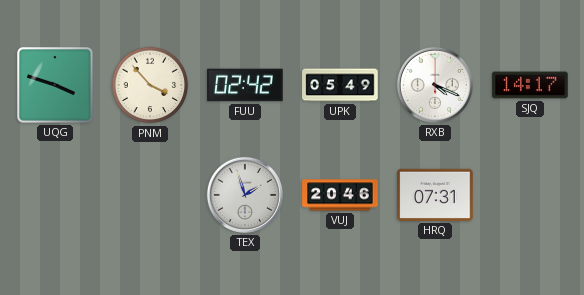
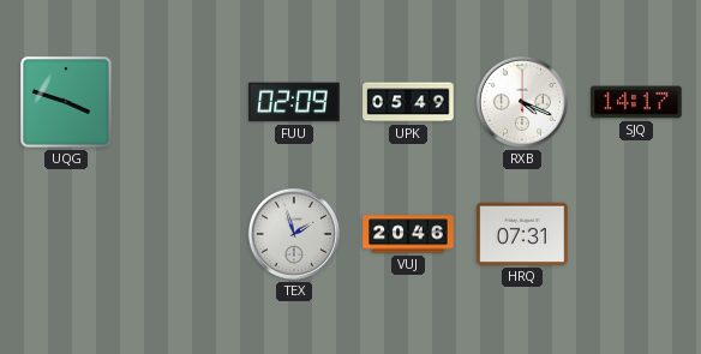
PNM: 3:53 -> none
FUU: 02:42 -> 02:09
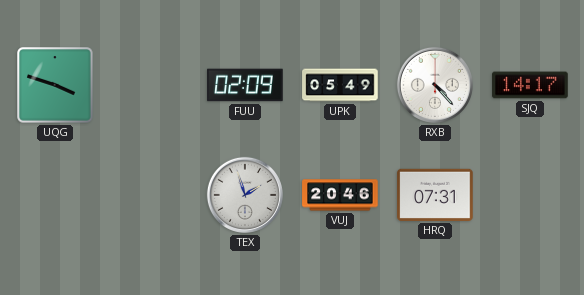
RXB: 4:19 -> 4:23
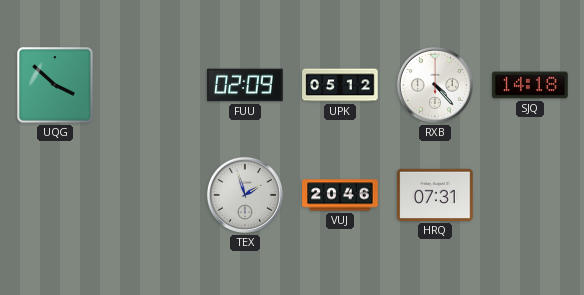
UQG: 3:48 -> 3:52
UPK: 05:49 -> 05:12
SJQ: 14:17 -> 14:18
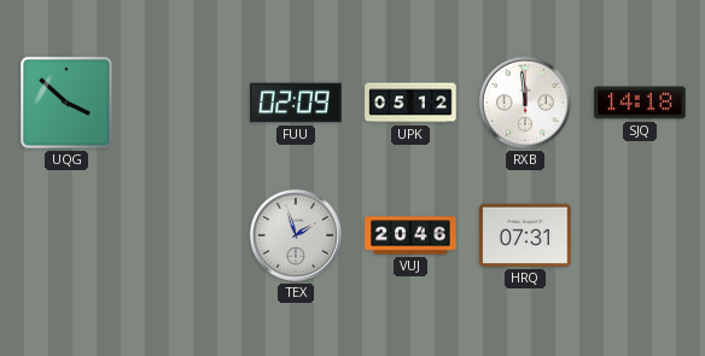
RXB: 4:23 -> 11:59
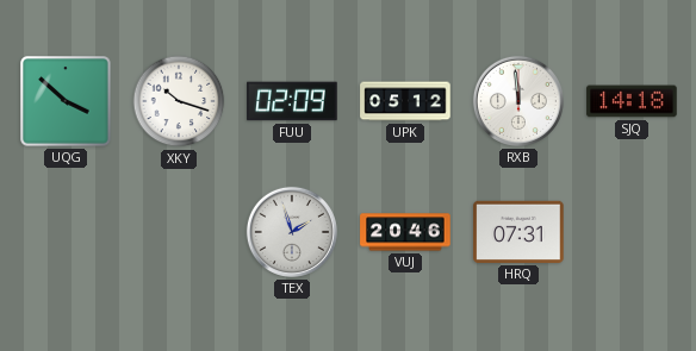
XKY: none -> 10:18
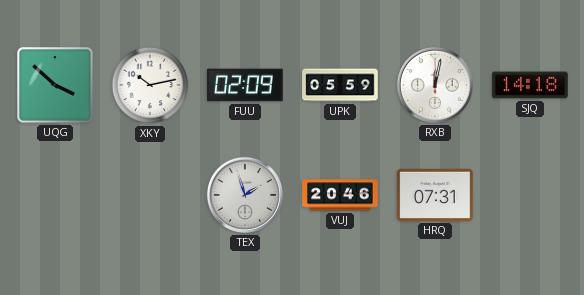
XKY: 10:18 -> 10:13
UPK: 05:12 -> 05:59
RXB: 11:59 -> 12:02
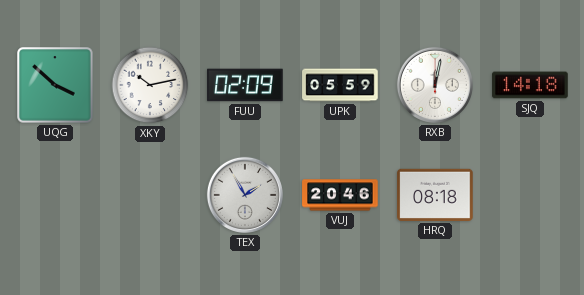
TEX: 1:57 -> 1:55
HRQ: 07:31 -> 08:18
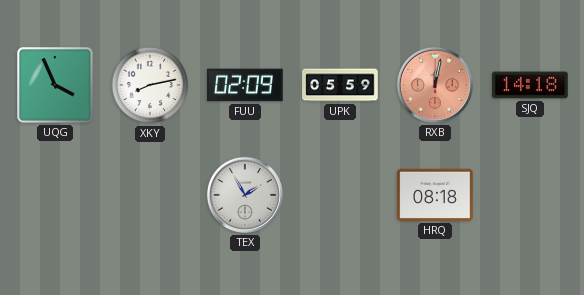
UQG: 3:52 -> 3:56
XKY: 10:13 -> 8:13
RXB dial: white -> salmon
VUJ: 20:46 -> none
